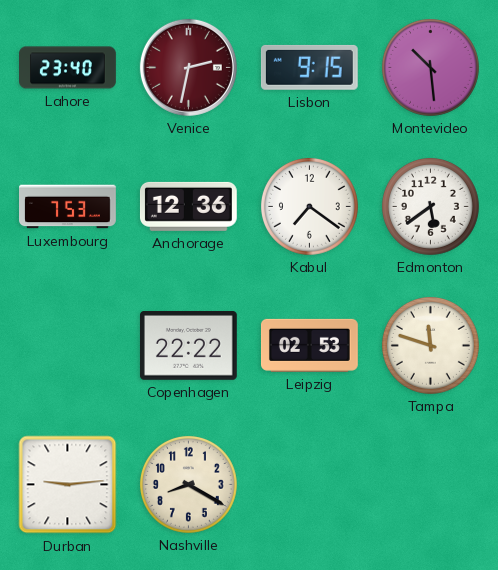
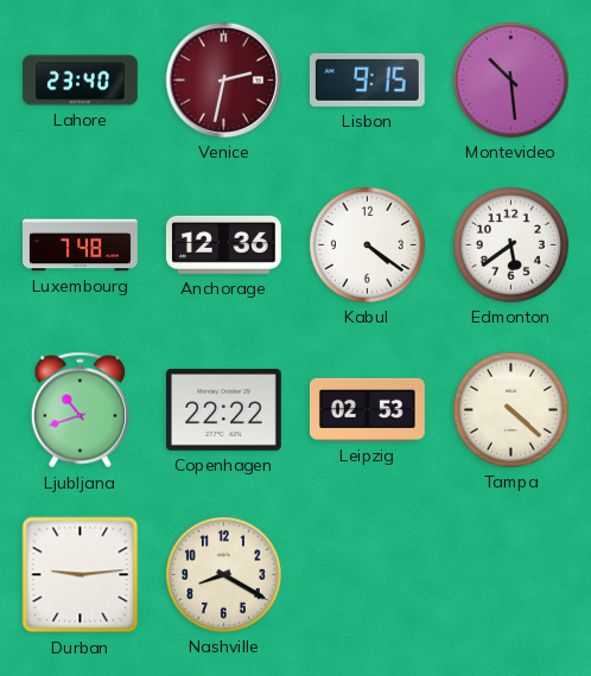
Luxembourg: 7:53 -> 7:48
Kabul: 7:21 -> 4:21
Ljubljana: none -> 10:42
Tampa: 11:48 -> 4:22
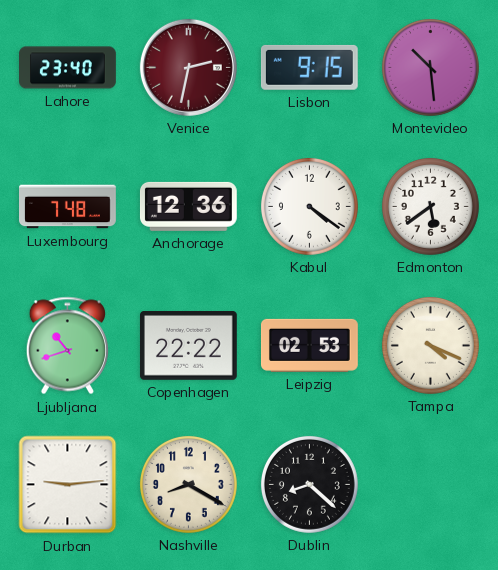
Tampa: 4:22 -> 4:19
Dublin: none -> 8:22
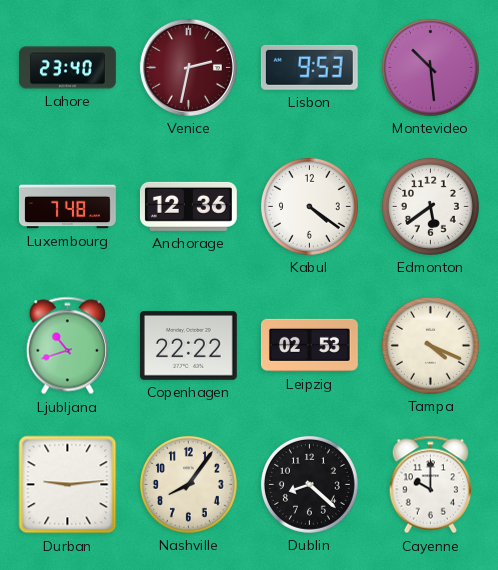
Lisbon: 9:15 -> 9:53
Nashville: 8:20 -> 8:06
Cayenne: none -> 10:00
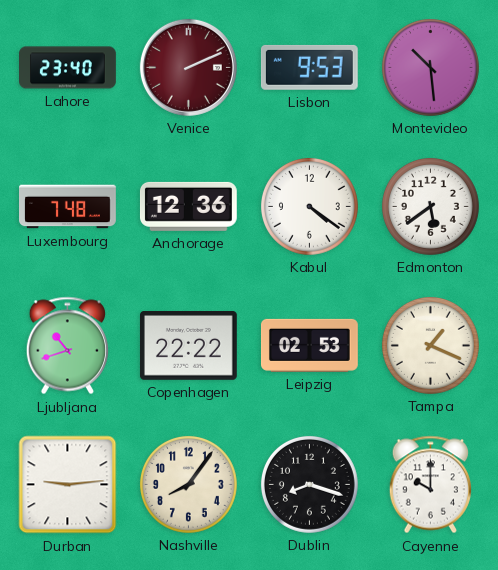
Venice: 2:32 -> 2:11
Tampa: 4:19 -> 1:19
Dublin: 8:22 -> 8:18
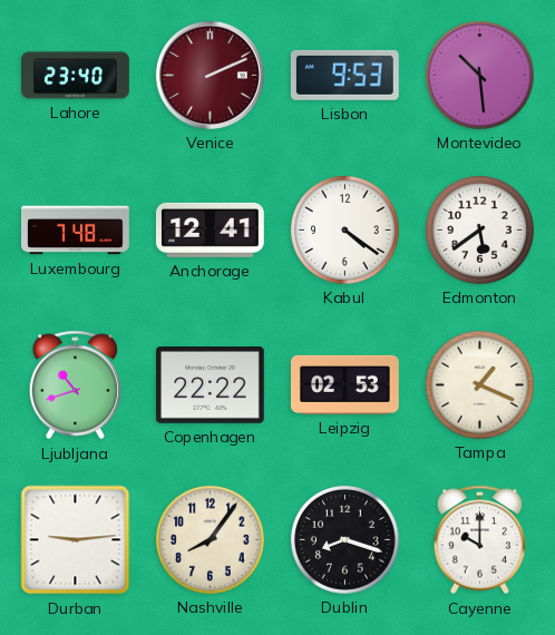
Anchorage: 12:36 -> 12:41
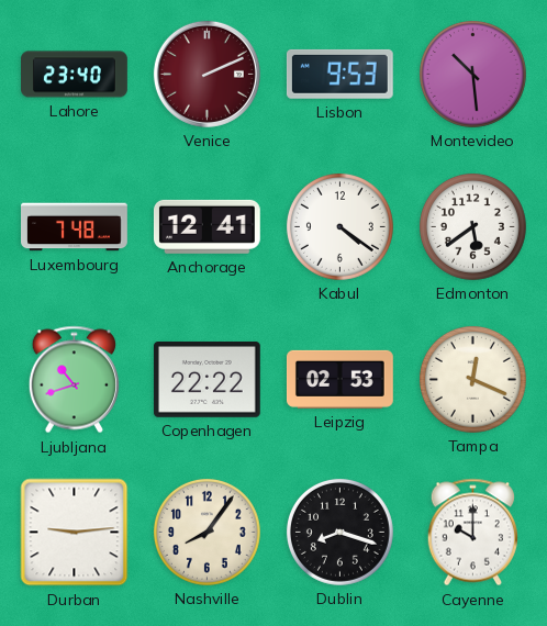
Tampa: 1:19 -> 12:19
